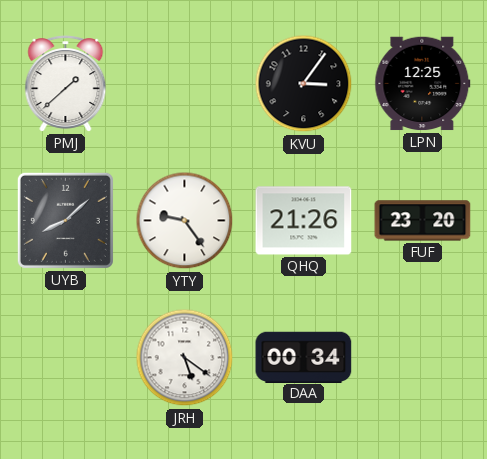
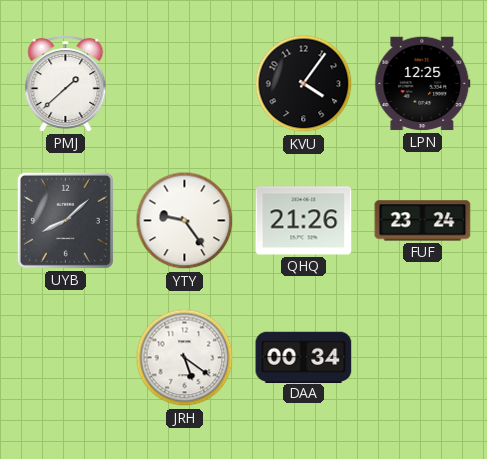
KVU: 3:06 -> 4:06
FUF: 23:20 -> 23:24
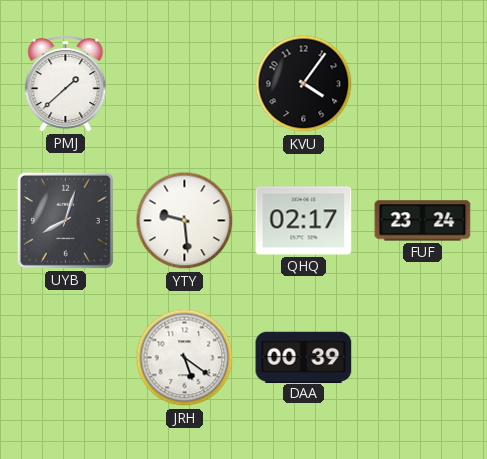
LPN: 12:25 -> none
UYB: 8:08 -> 8:03
YTY: 9:24 -> 9:29
QHQ: 21:26 -> 02:17
DAA: 00:34 -> 00:39
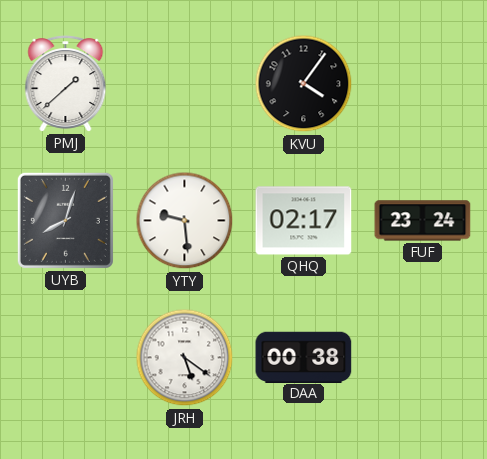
DAA: 00:39 -> 00:38
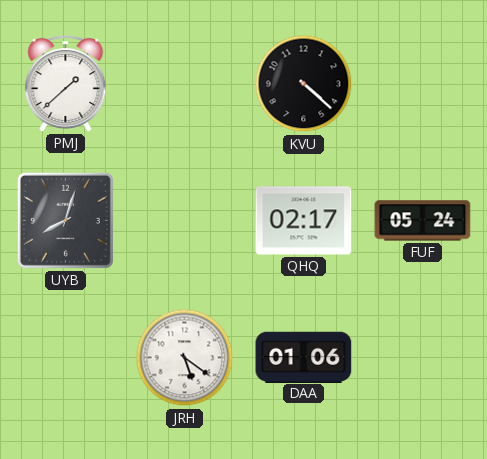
KVU: 4:06 -> 4:22
YTY: 9:29 -> none
FUF: 23:24 -> 05:24
DAA: 00:38 -> 01:06
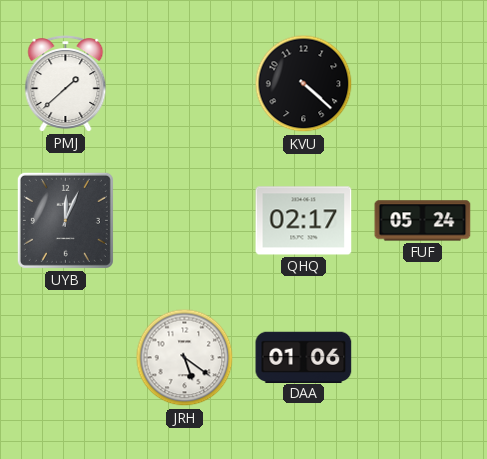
UYB: 8:03 -> 12:04
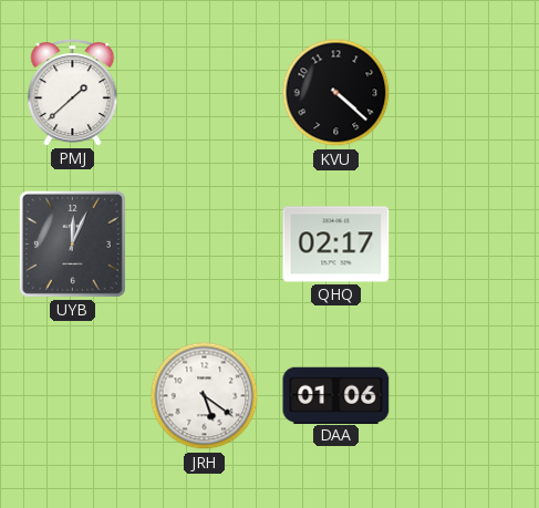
FUF: 05:24 -> none
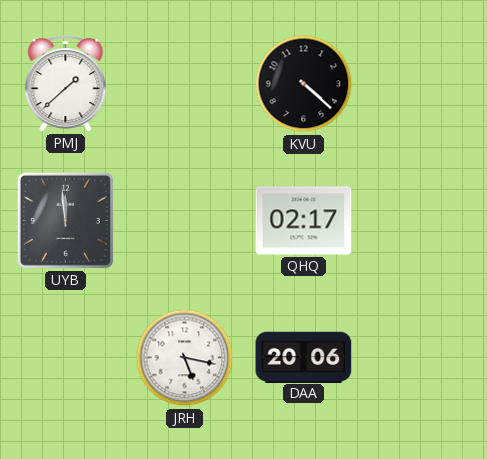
UYB: 12:04 -> 11:59
JRH: 5:21 -> 5:17
DAA: 01:06 -> 20:06
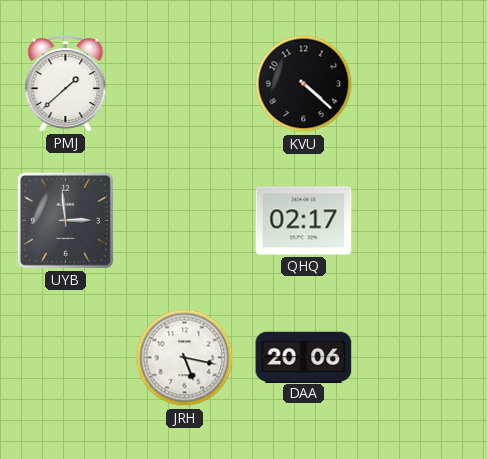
UYB: 11:59 -> 2:59
